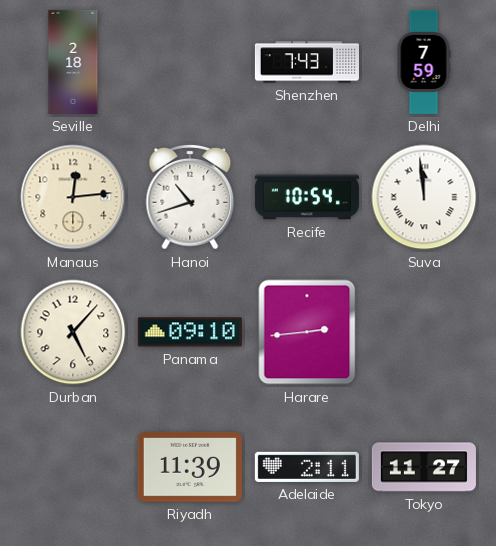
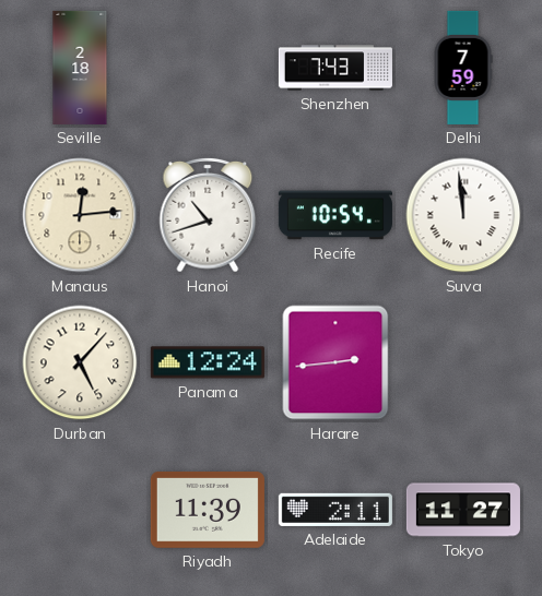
Panama: 09:10 -> 12:24
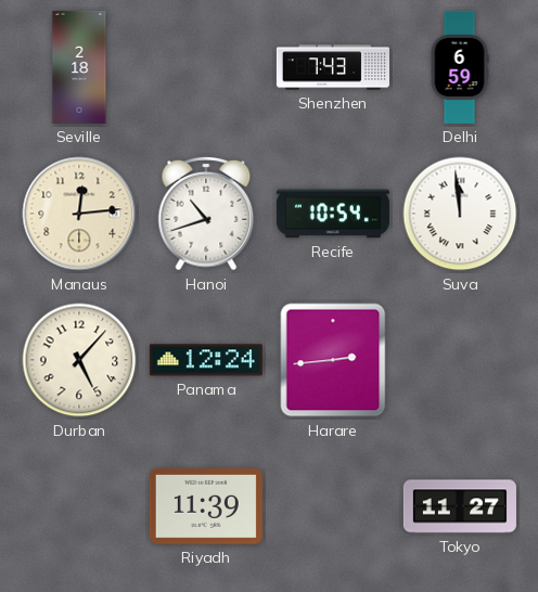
Delhi: 7:59 -> 6:59
Adelaide: 2:11 -> none
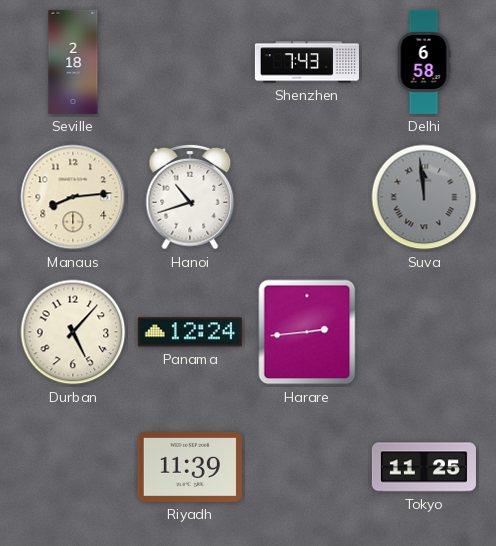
Delhi: 6:59 -> 6:58
Manaus: 12:14 -> 8:14
Recife: 10:54 -> none
Suva dial: white -> grey
Tokyo: 11:27 -> 11:25
